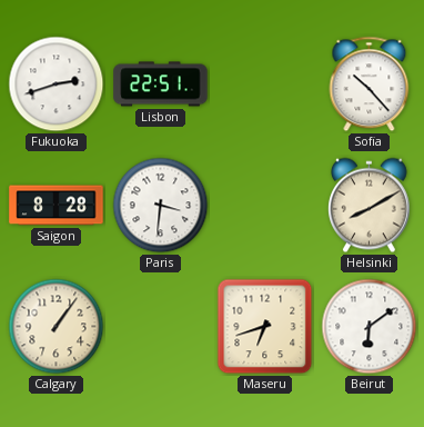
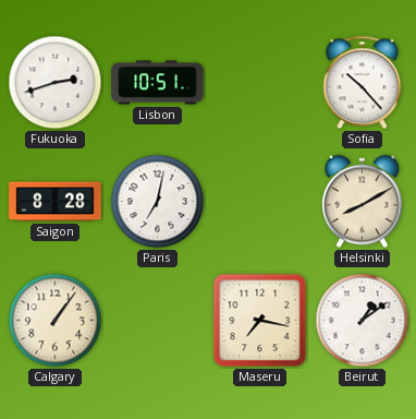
Lisbon: 22:51 -> 10:51
Paris: 3:31 -> 7:02
Maseru: 6:42 -> 7:17
Beirut: 6:09 -> 1:09
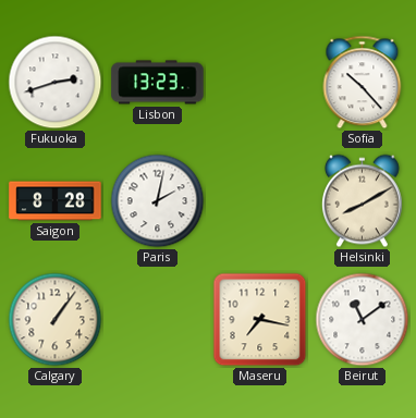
Lisbon: 10:51 -> 13:23
Paris: 7:02 -> 2:02
Beirut: 1:09 -> 11:09
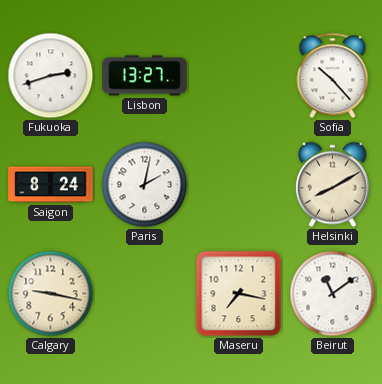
Lisbon: 13:23 -> 13:27
Saigon: 8:28 -> 8:24
Calgary: 1:06 -> 9:17
